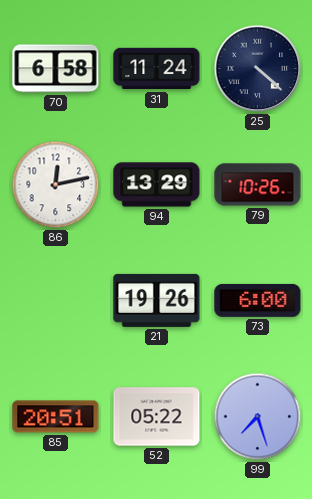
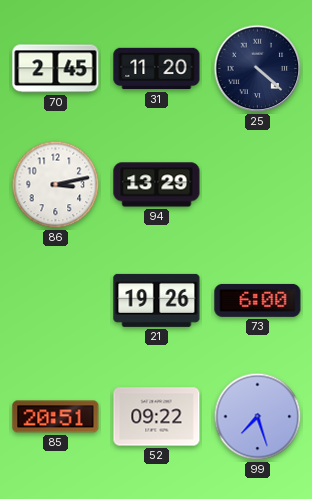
70: 6:58 -> 2:45
31: 11:24 -> 11:20
86: 12:13 -> 3:13
79: 10:26 -> none
52: 05:22 -> 09:22
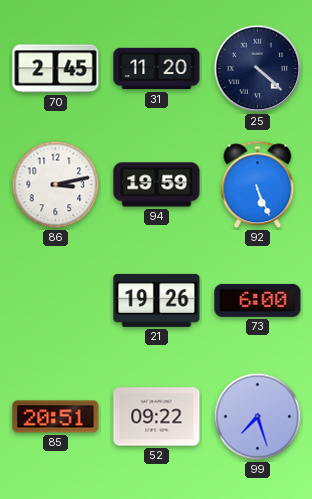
94: 13:29 -> 19:59
92: none -> 5:26
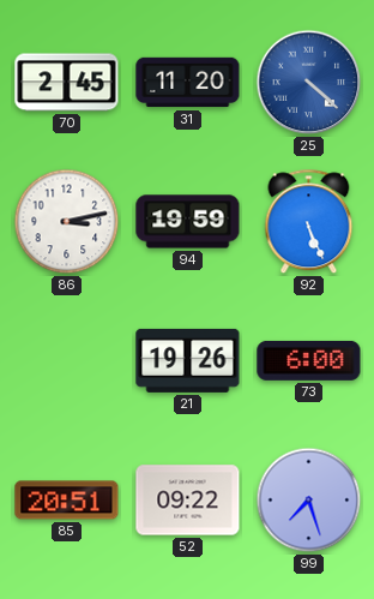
25 dial: navy -> blue
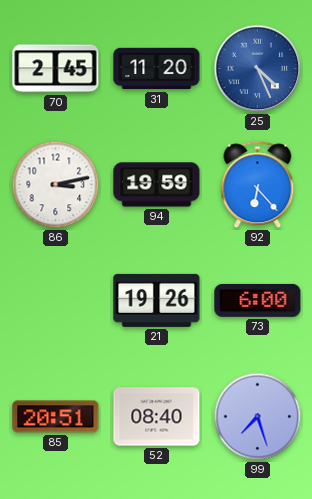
25: 4:22 -> 4:26
92: 5:26 -> 6:23
52: 09:22 -> 08:40
